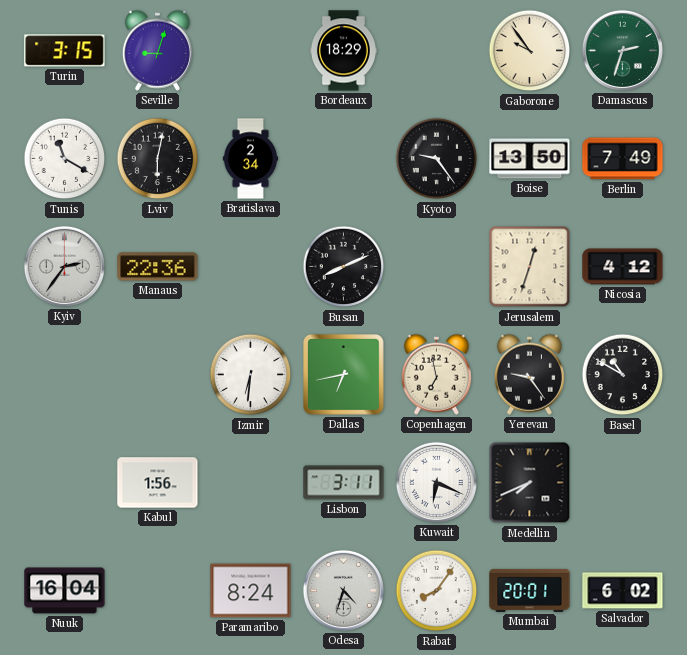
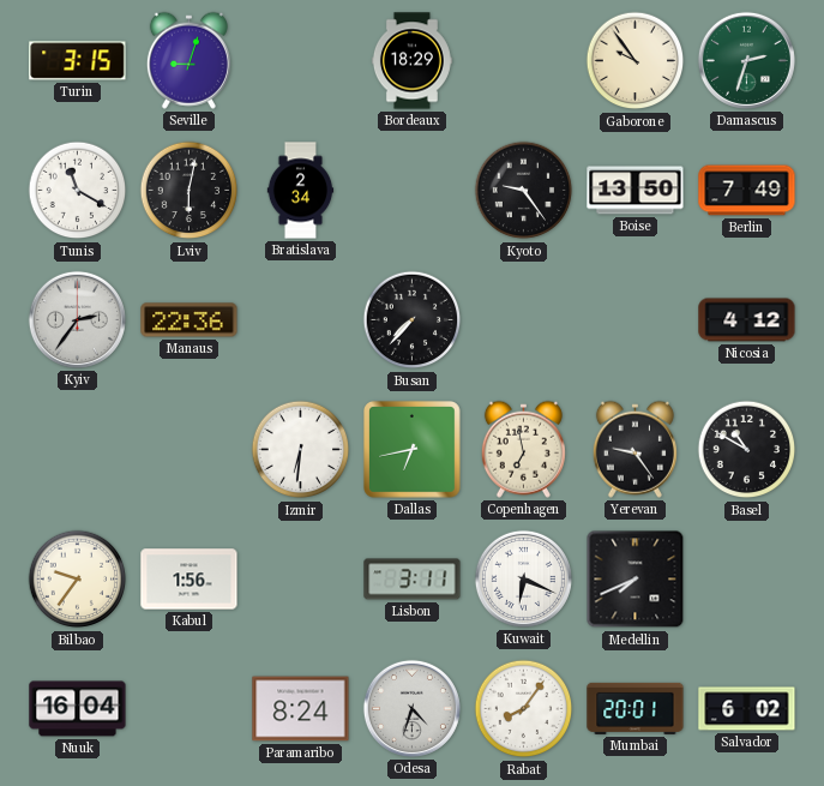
Busan: 8:11 -> 7:37
Jerusalem: 12:33 -> none
Bilbao: none -> 9:36
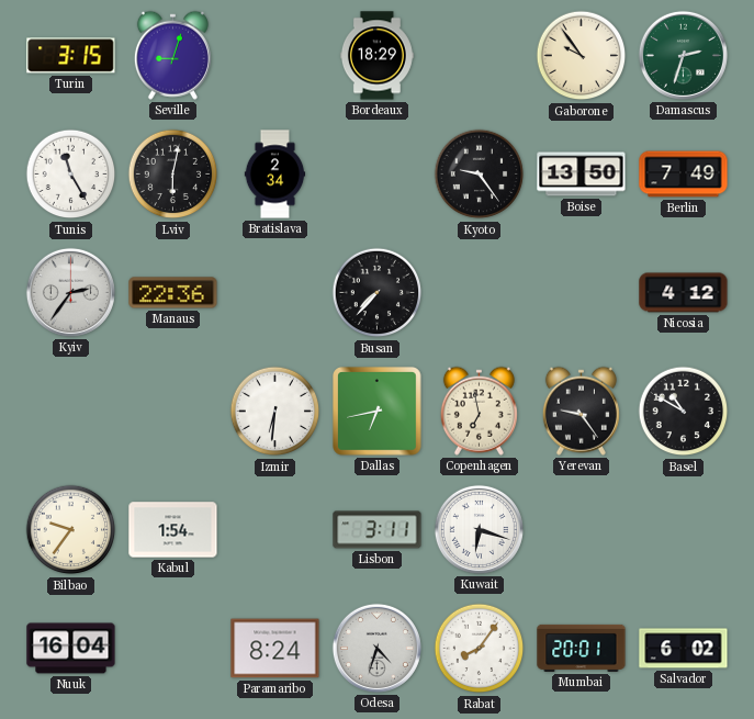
Tunis: 11:20 -> 11:25
Kabul: 1:56 -> 1:54
Kuwait: 6:19 -> 6:18
Medellin: 7:41 -> none
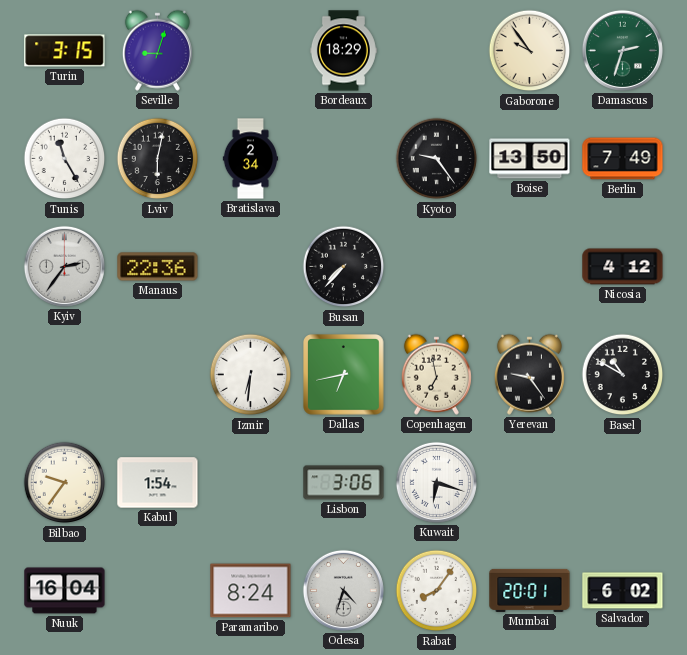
Lisbon: 3:11 -> 3:06
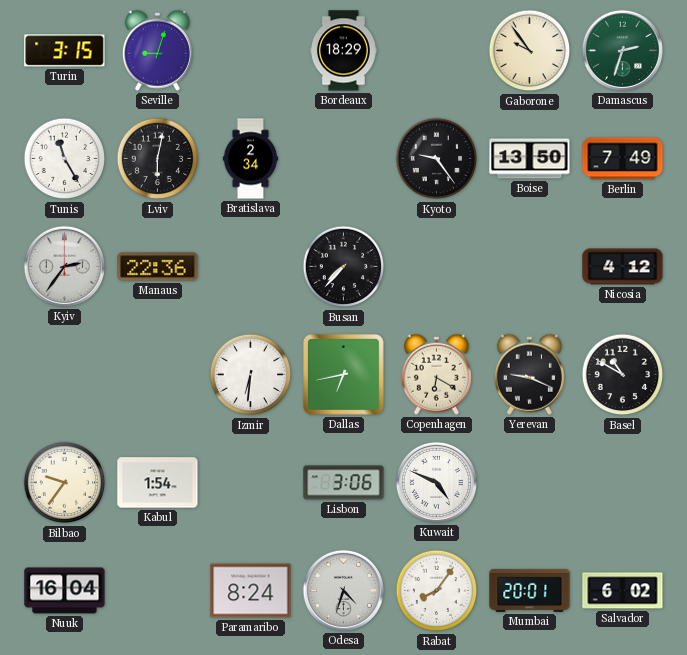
Copenhagen: 6:58 -> 6:20
Yerevan: 9:24 -> 9:19
Kuwait: 6:18 -> 4:49
